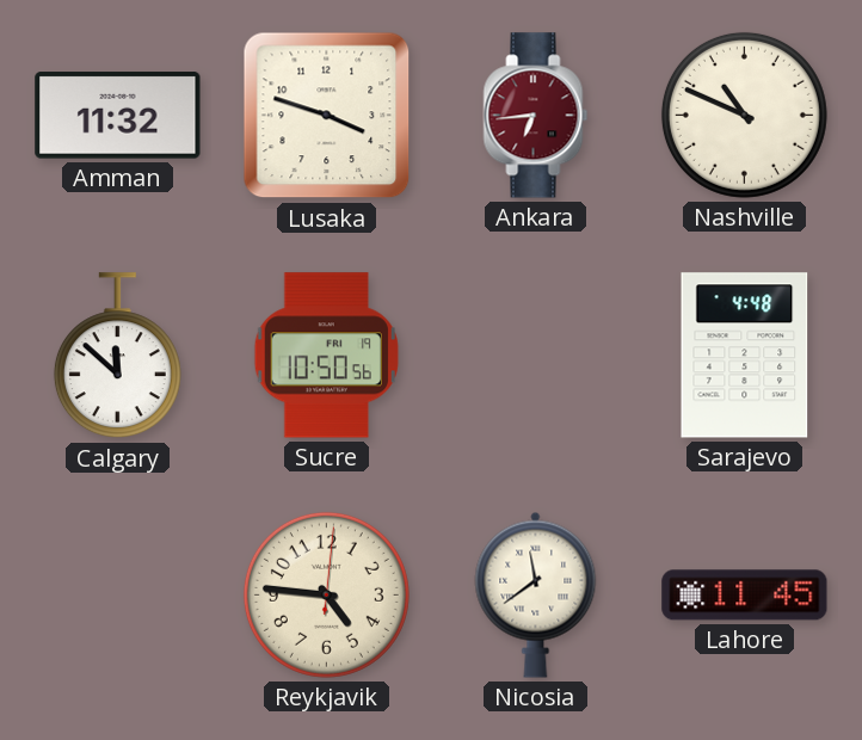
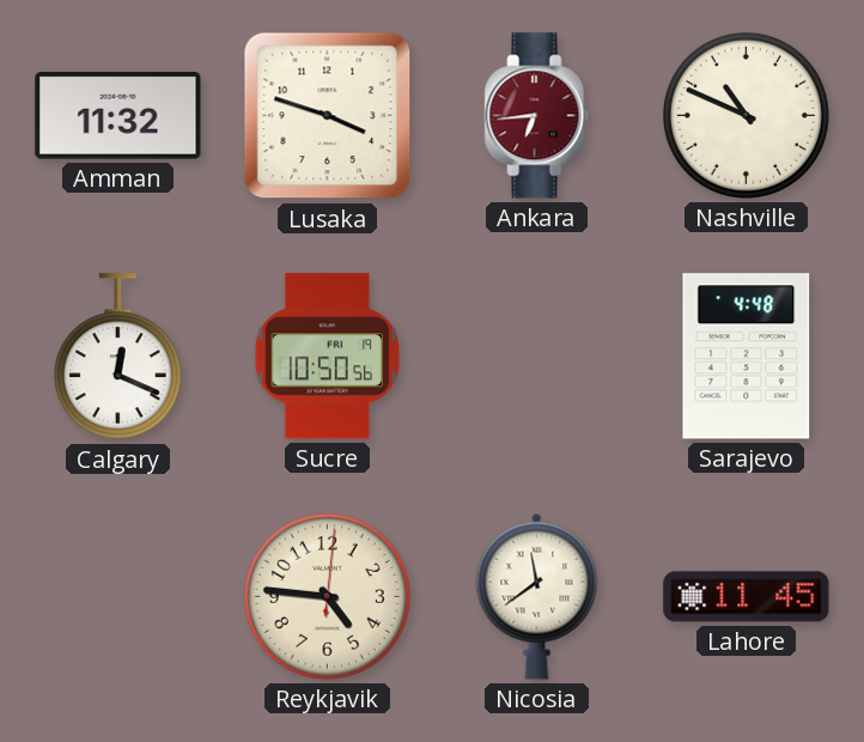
Calgary: 11:52 -> 12:19
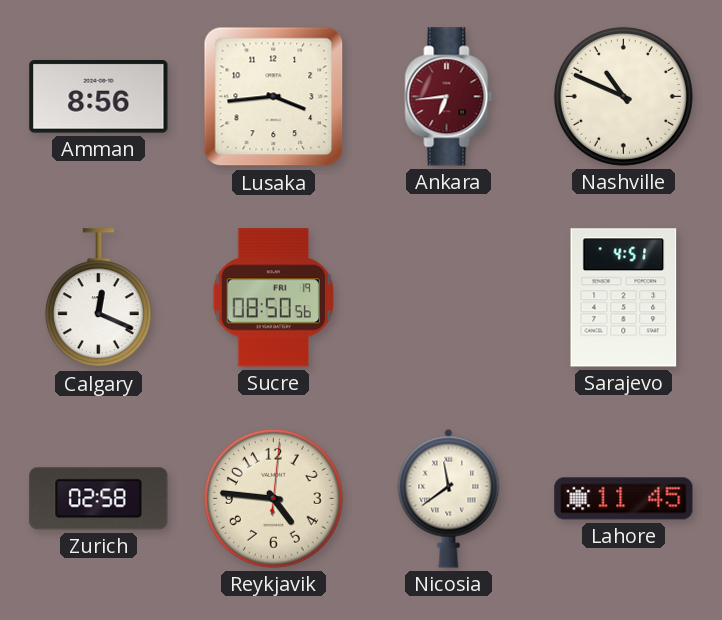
Amman: 11:32 -> 8:56
Lusaka: 3:48 -> 3:44
Sucre: 10:50 -> 08:50
Sarajevo: 4:48 -> 4:51
Zurich: none -> 02:58
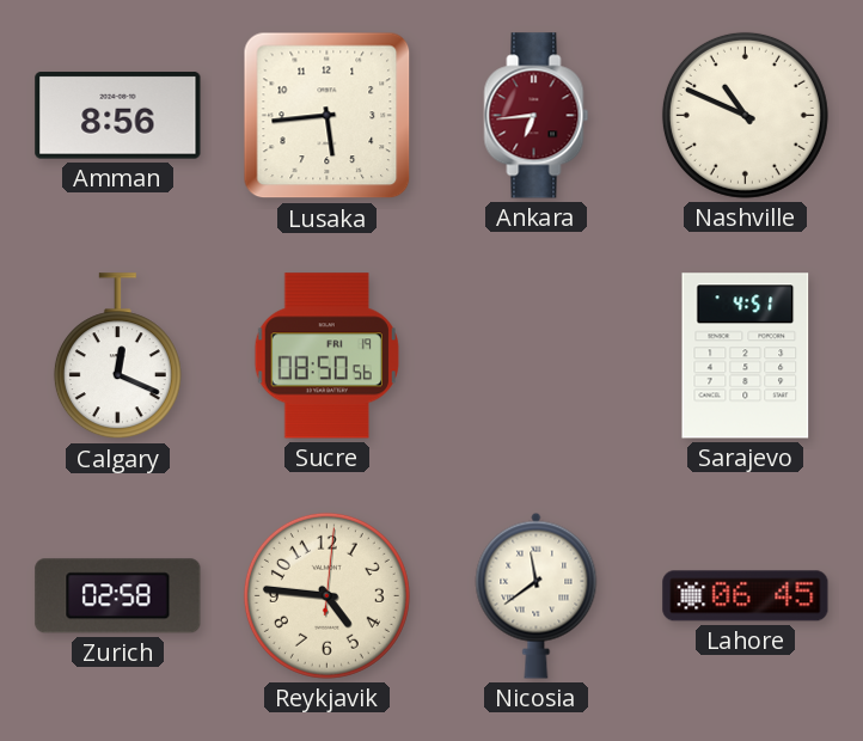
Lusaka: 3:44 -> 5:44
Lahore: 11:45 -> 06:45
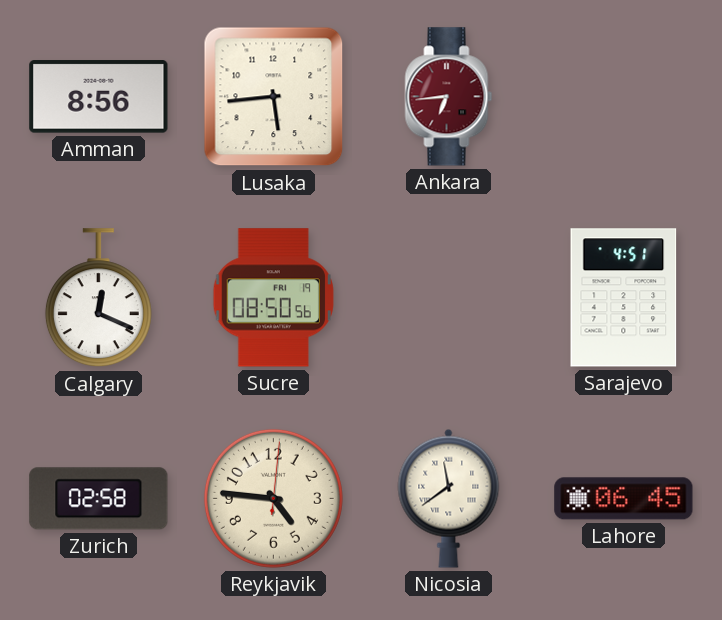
Nashville: 10:49 -> none
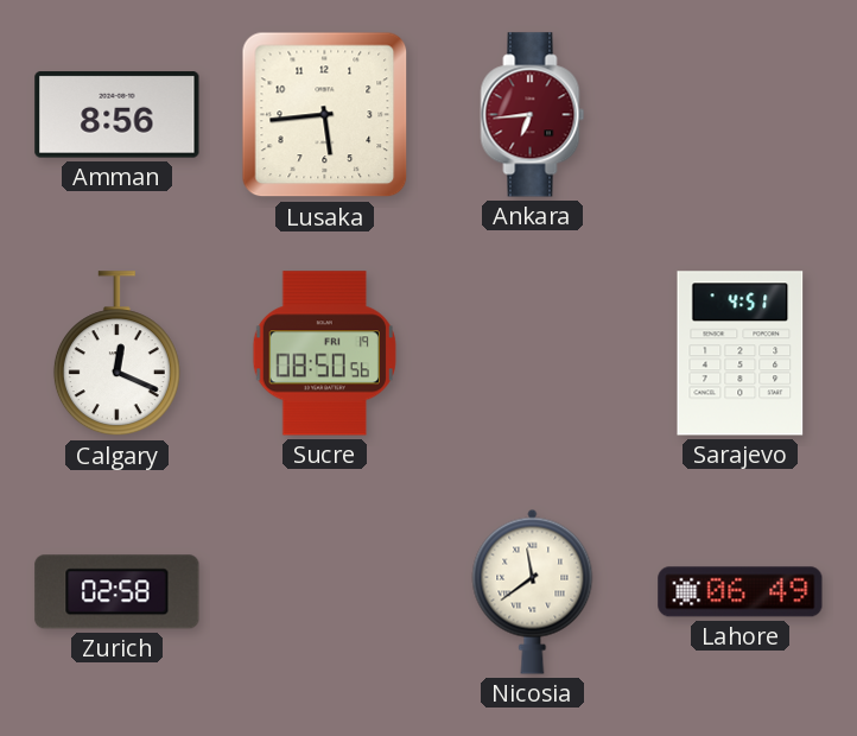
Reykjavik: 4:46 -> none
Lahore: 06:45 -> 06:49
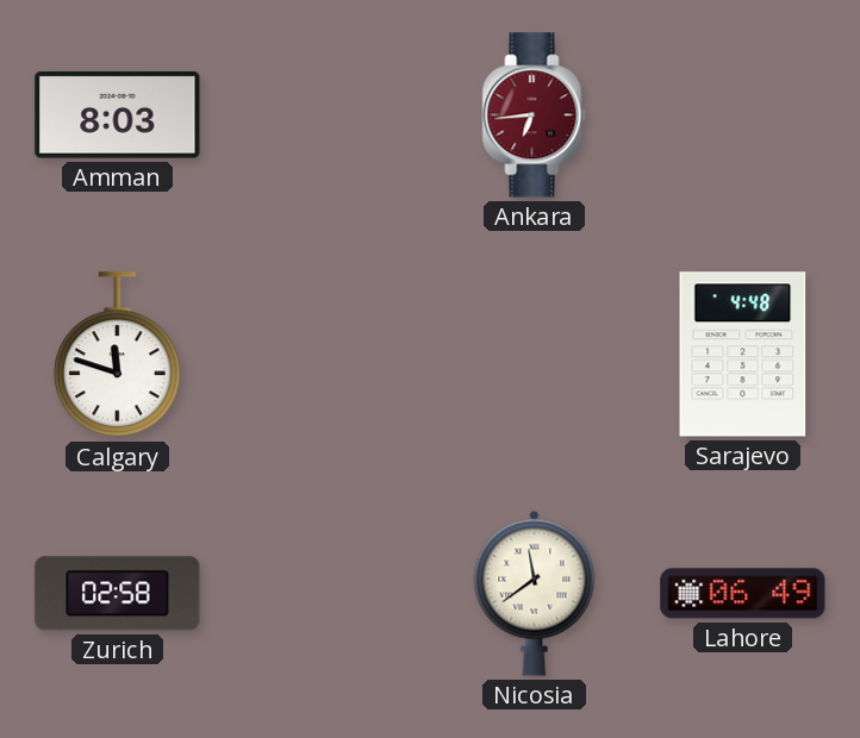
Amman: 8:56 -> 8:03
Lusaka: 5:44 -> none
Calgary: 12:19 -> 11:48
Sucre: 08:50 -> none
Sarajevo: 4:51 -> 4:48
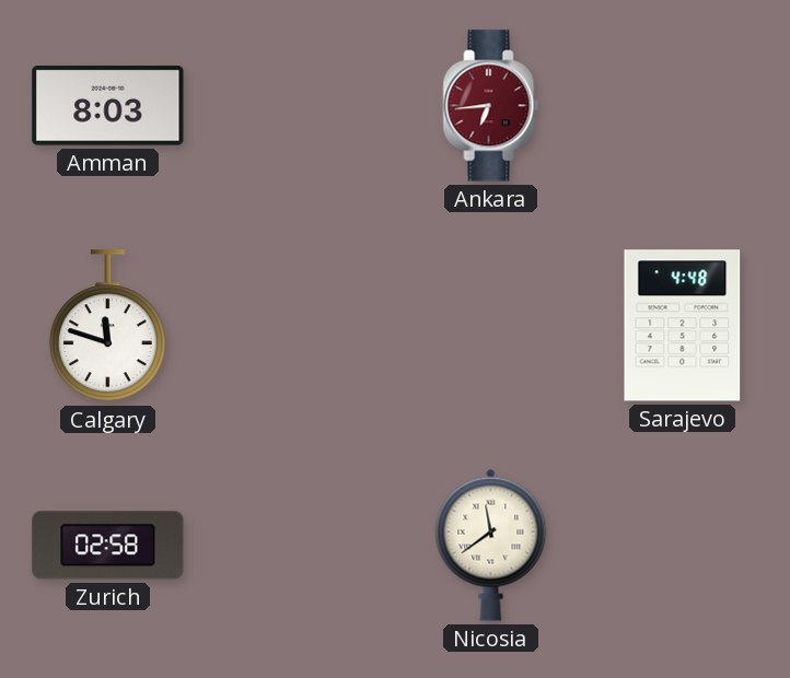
Lahore: 06:49 -> none
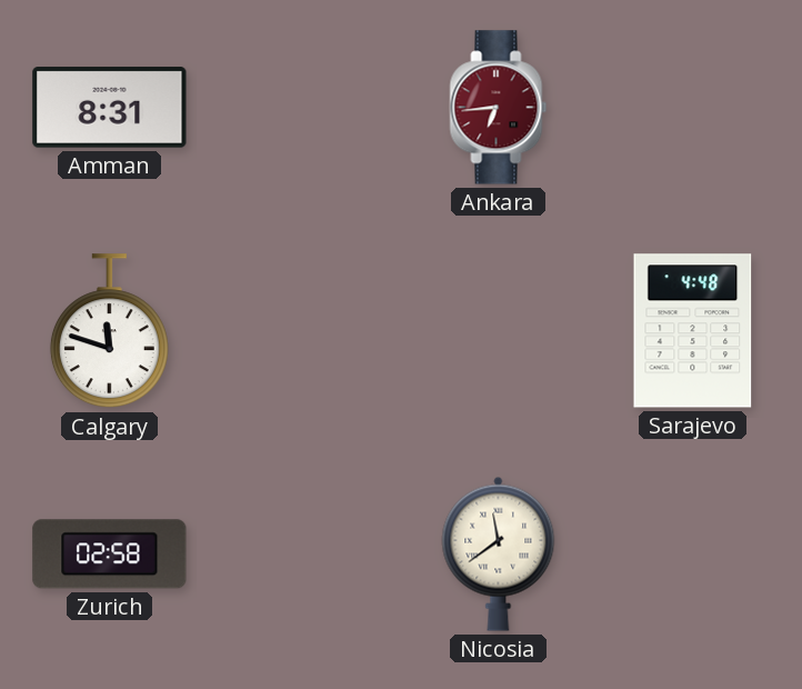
Amman: 8:03 -> 8:31
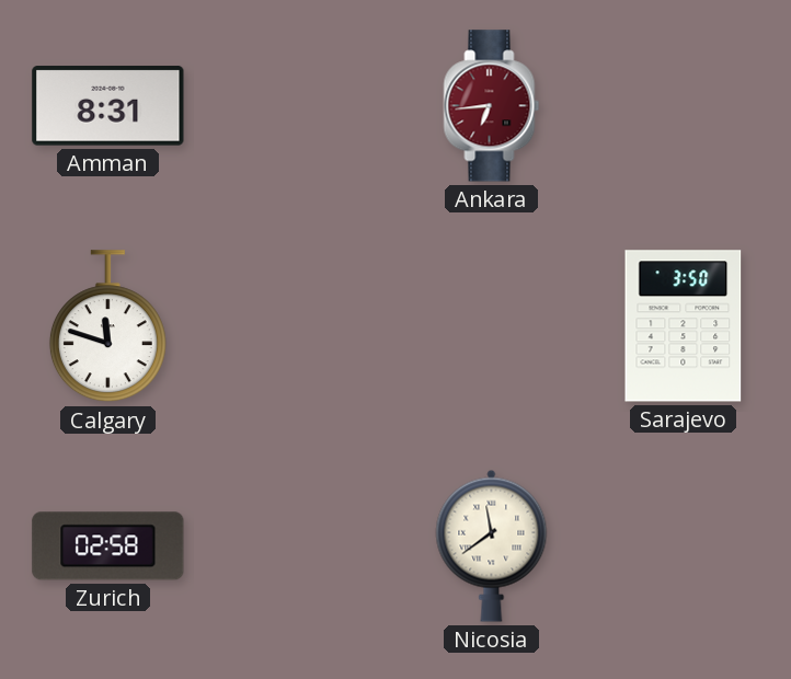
Sarajevo: 4:48 -> 3:50
